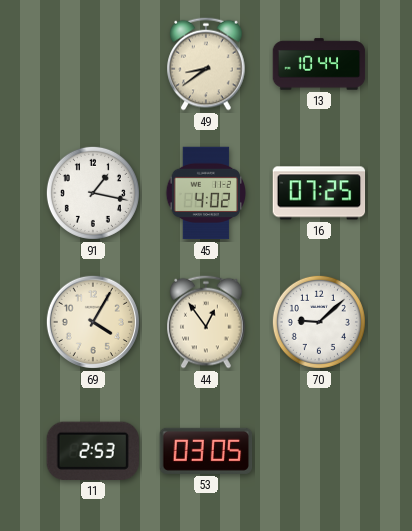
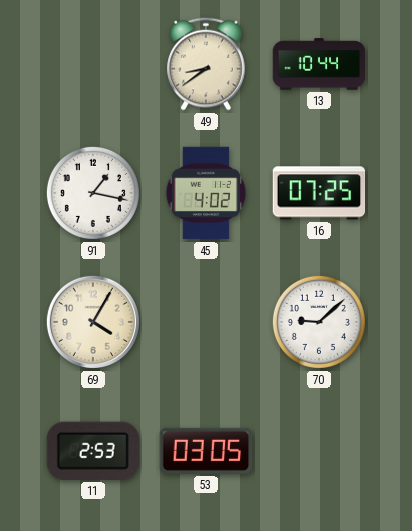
44: 12:54 -> none
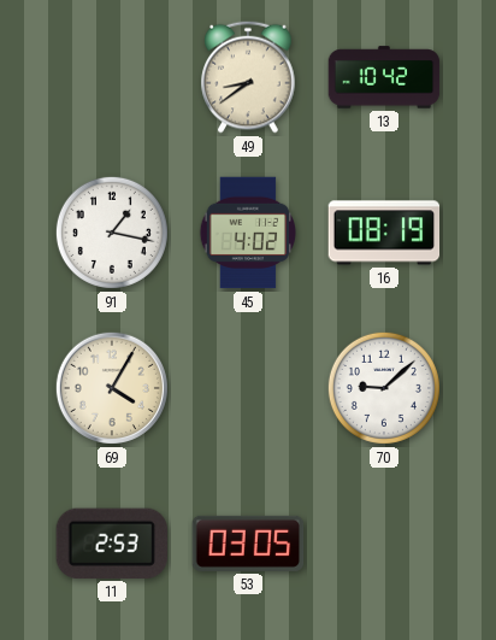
13: 10:44 -> 10:42
16: 07:25 -> 08:19
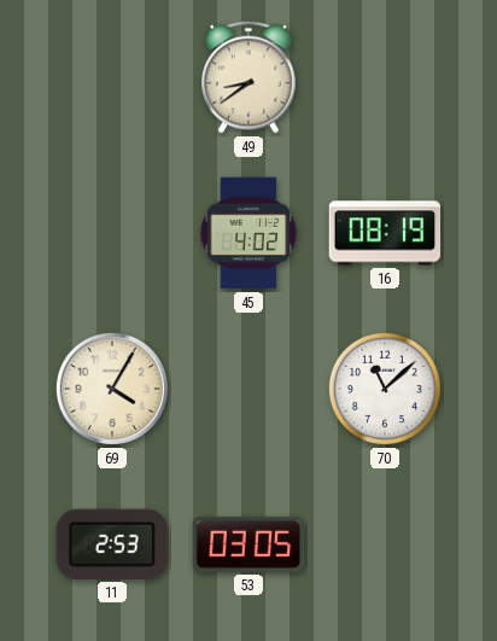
13: 10:42 -> none
91: 1:17 -> none
70: 9:08 -> 11:08
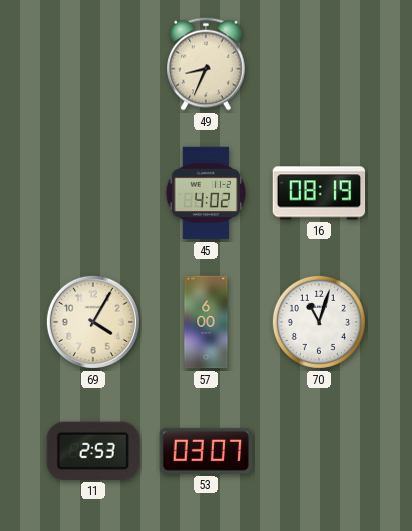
49: 8:39 -> 8:34
57: none -> 6:00
70: 11:08 -> 11:03
53: 03:05 -> 03:07
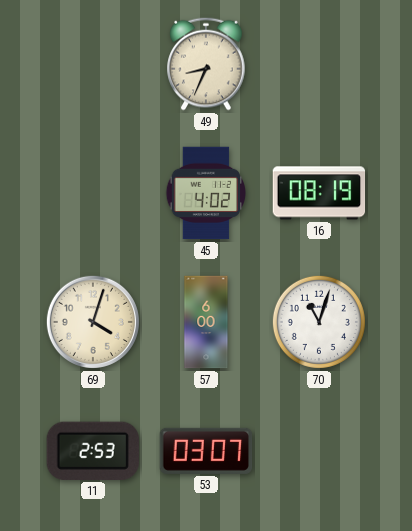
69: 4:05 -> 4:03
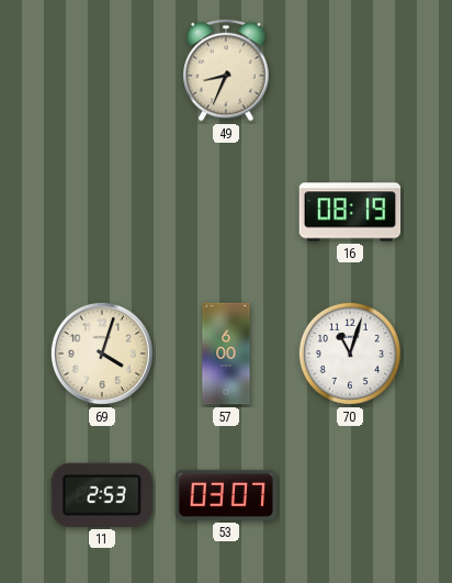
45: 4:02 -> none
